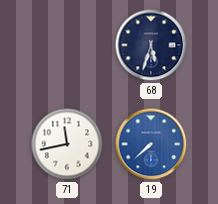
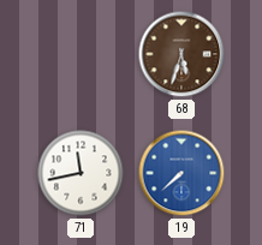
68 dial: navy -> brown
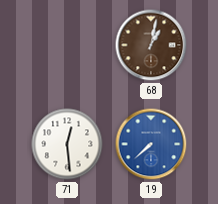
68: 5:33 -> 1:02
71: 11:43 -> 12:29
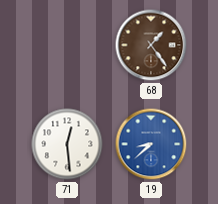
68: 1:02 -> 1:24
19: 7:38 -> 8:38
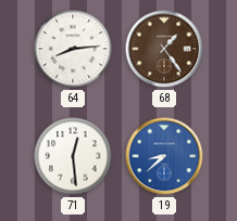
64: none -> 8:14
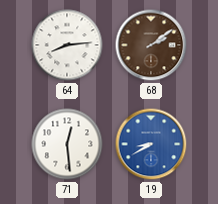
68: 1:24 -> 2:09
19: 8:38 -> 8:40
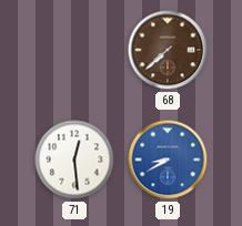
64: 8:14 -> none
68: 2:09 -> 7:38
